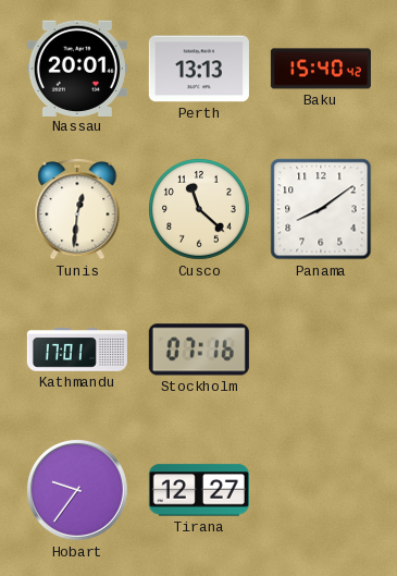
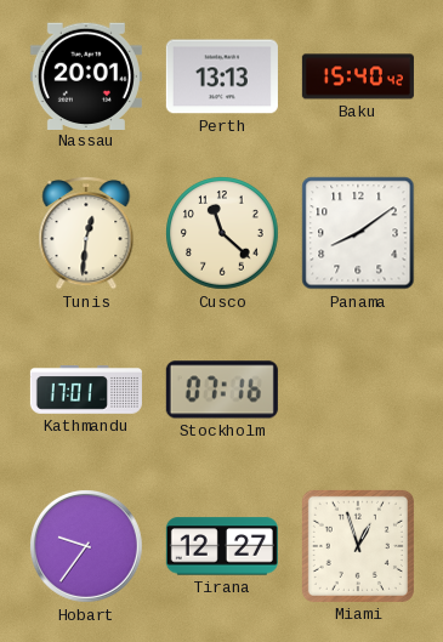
Miami: none -> 12:57
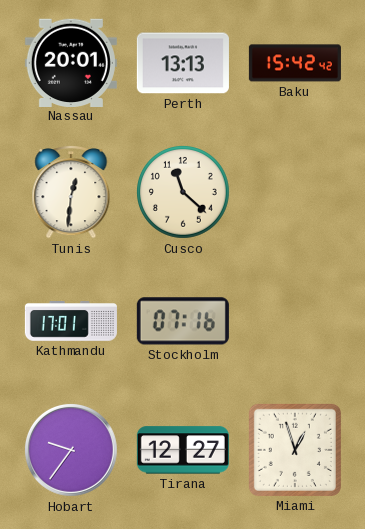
Baku: 15:40 -> 15:42
Panama: 8:09 -> none
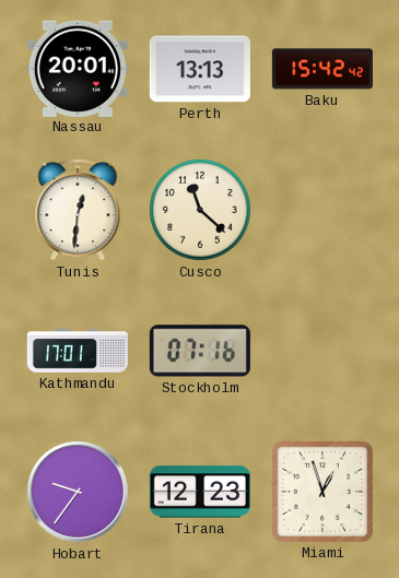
Tirana: 12:27 -> 12:23
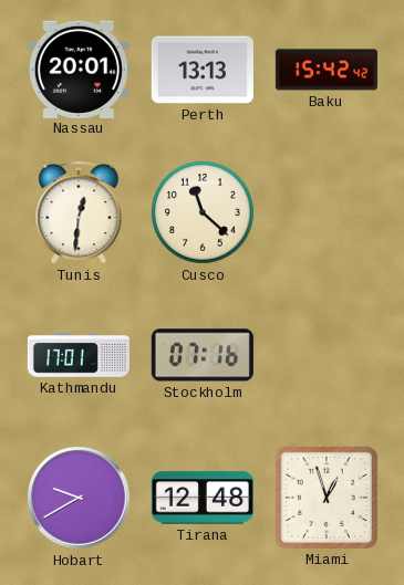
Hobart: 9:36 -> 9:40
Tirana: 12:23 -> 12:48
